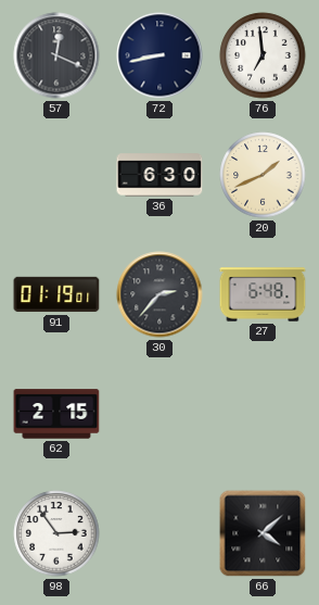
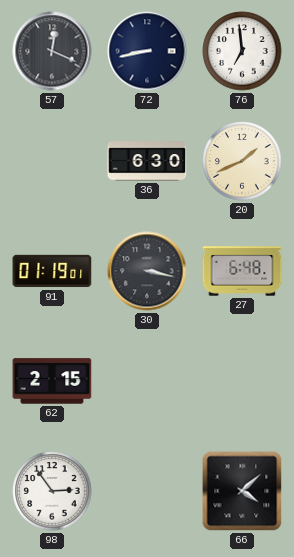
30: 2:37 -> 3:17
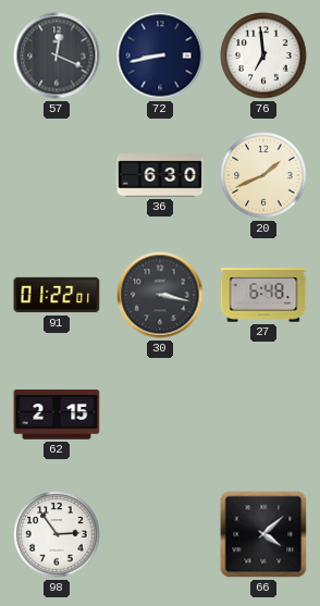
91: 01:19 -> 01:22
